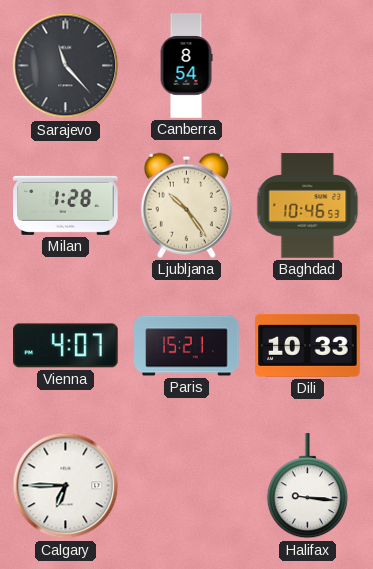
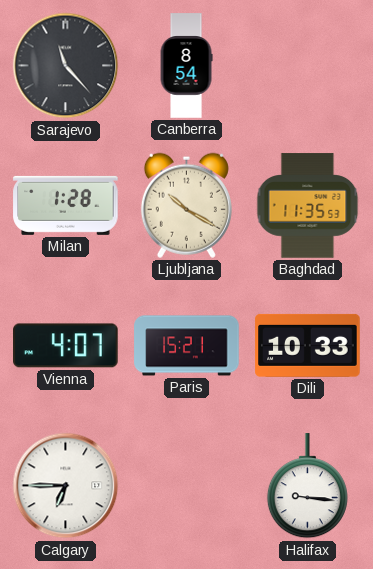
Ljubljana: 10:24 -> 10:20
Baghdad: 10:46 -> 11:35
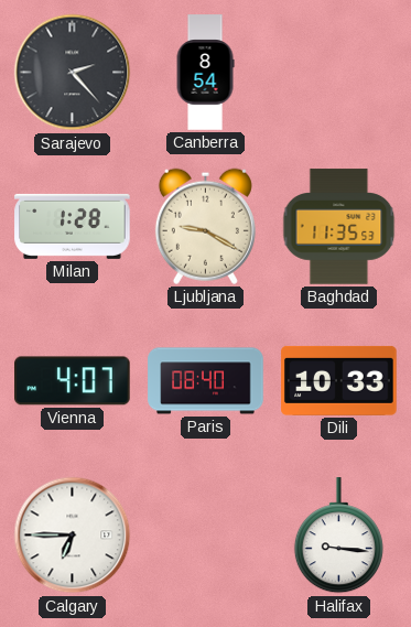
Sarajevo: 11:23 -> 2:23
Ljubljana: 10:20 -> 9:20
Paris: 15:21 -> 08:40
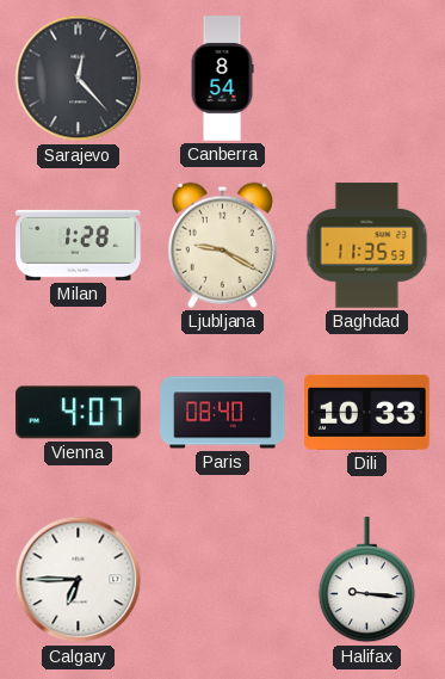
Sarajevo: 2:23 -> 12:23
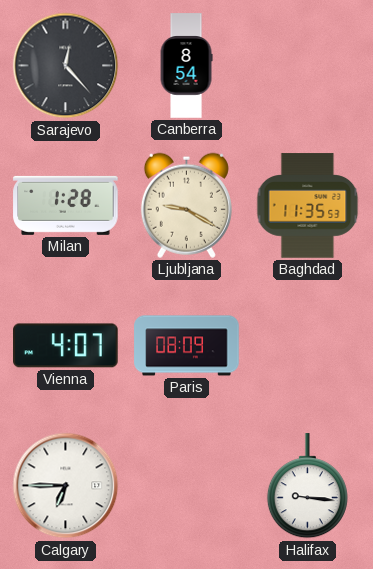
Paris: 08:40 -> 08:09
Dili: 10:33 -> none
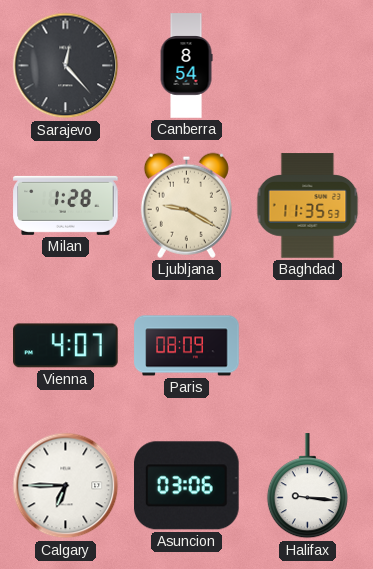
Asuncion: none -> 03:06
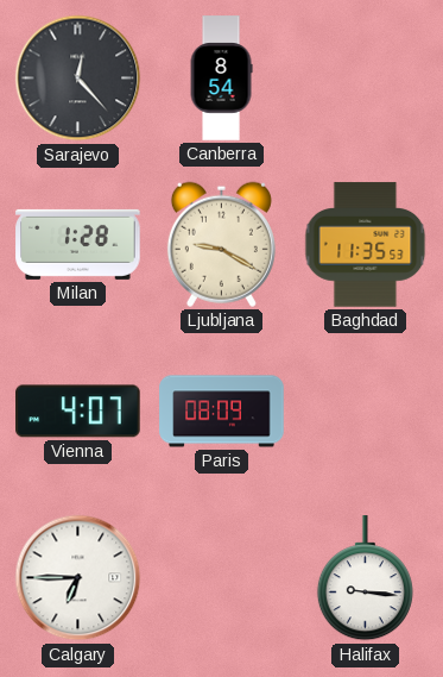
Asuncion: 03:06 -> none
